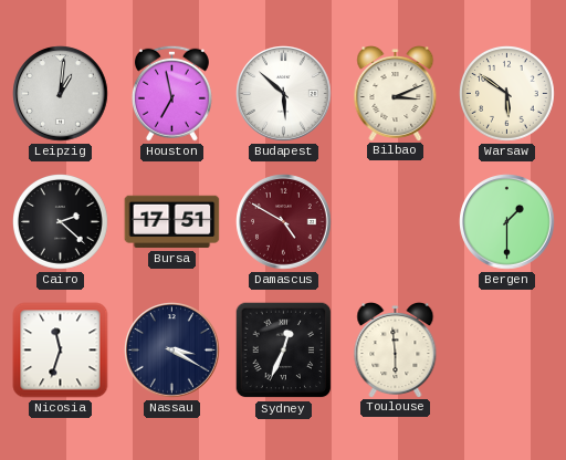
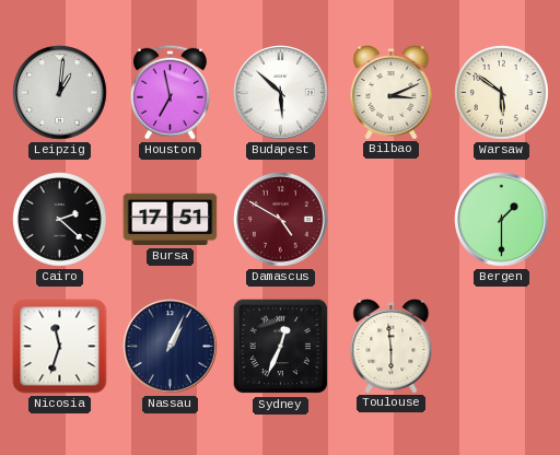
Nassau: 3:20 -> 1:04
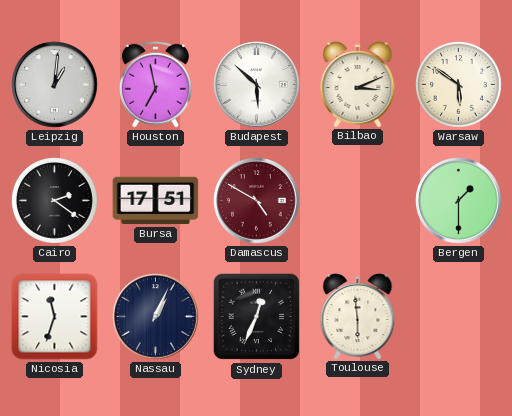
Cairo: 2:22 -> 2:21
